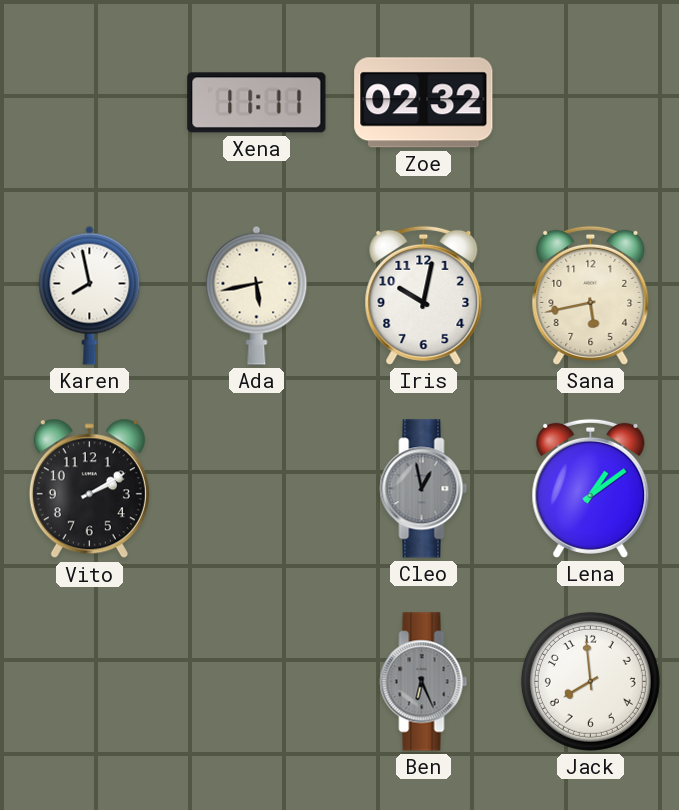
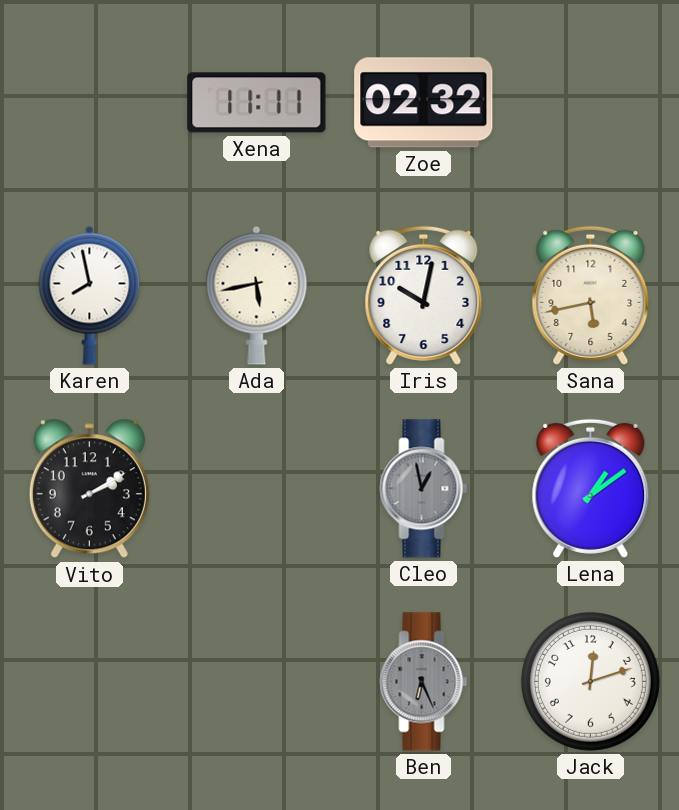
Jack: 7:59 -> 12:12
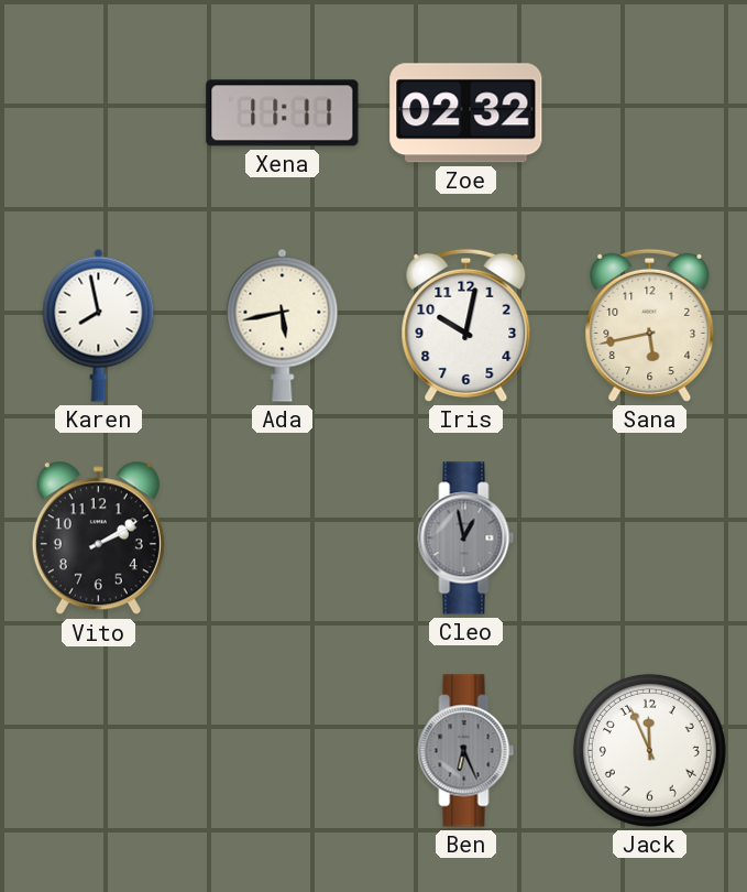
Lena: 1:09 -> none
Jack: 12:12 -> 11:56
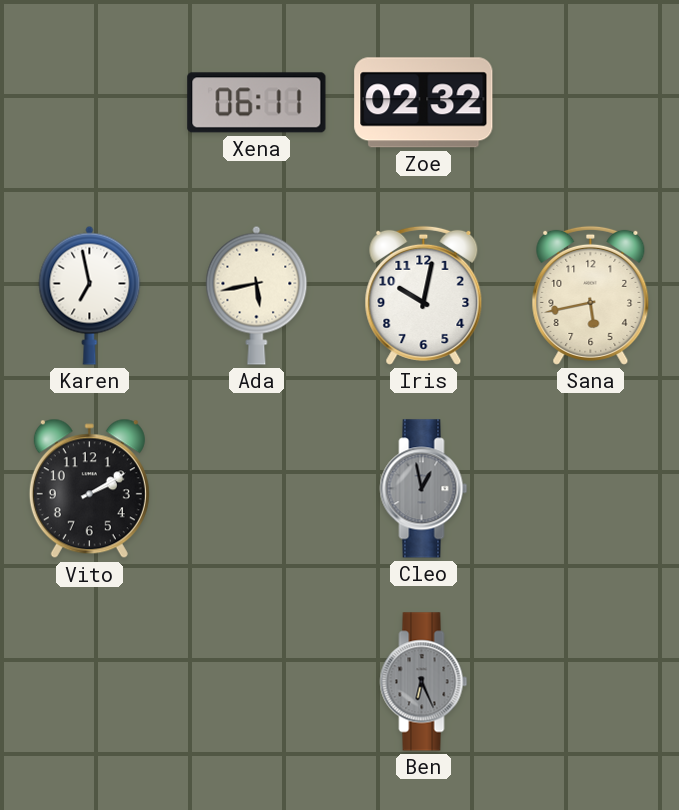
Xena: 11:11 -> 06:11
Karen: 7:58 -> 6:58
Jack: 11:56 -> none
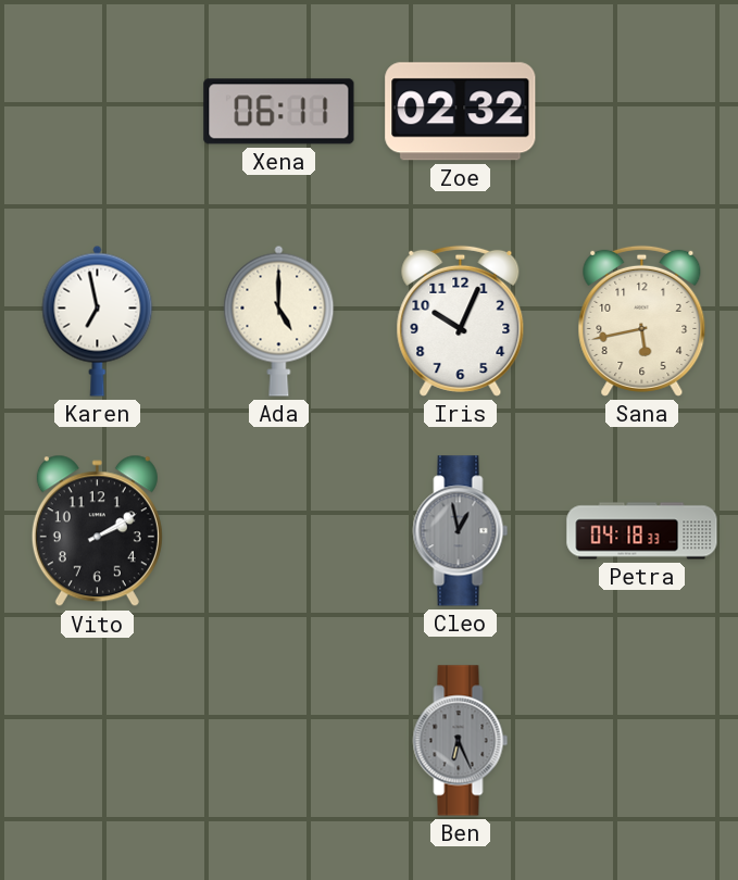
Ada: 5:43 -> 5:00
Iris: 10:02 -> 10:04
Petra: none -> 04:18
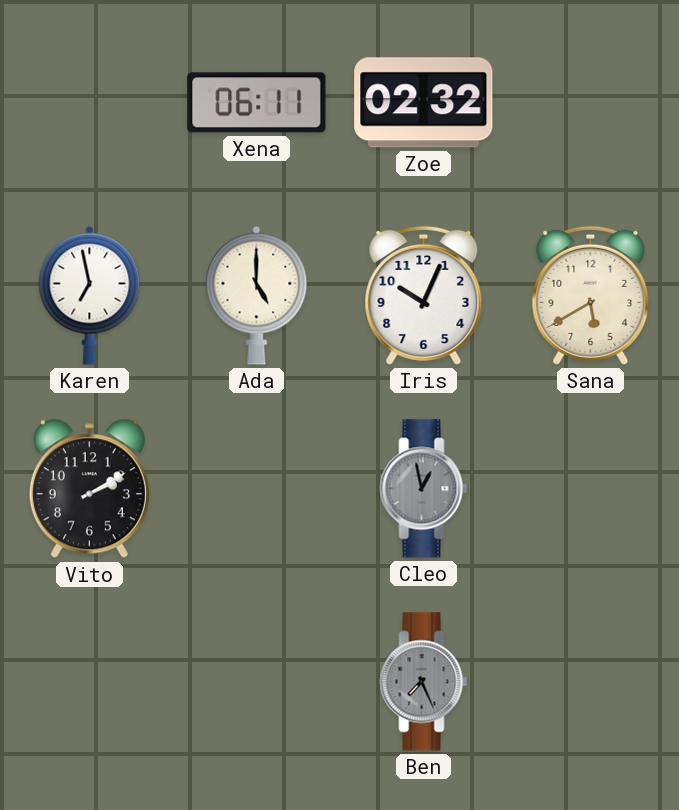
Sana: 5:43 -> 5:40
Petra: 04:18 -> none
Ben: 6:26 -> 7:26
